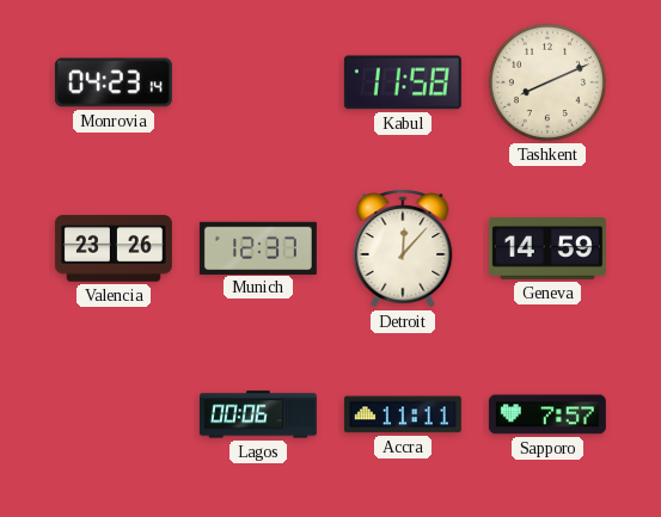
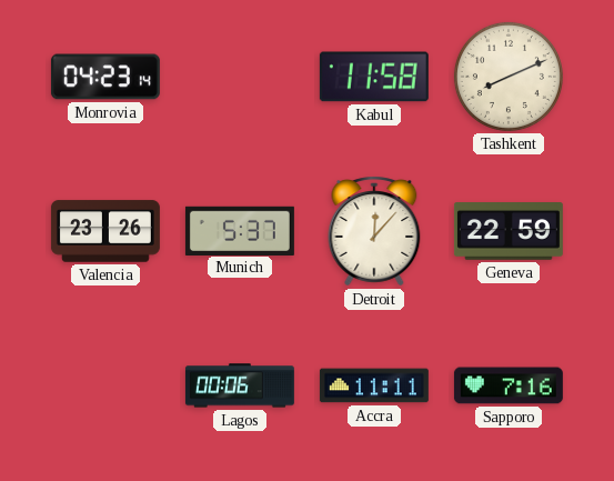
Munich: 12:37 -> 5:37
Geneva: 14:59 -> 22:59
Sapporo: 7:57 -> 7:16
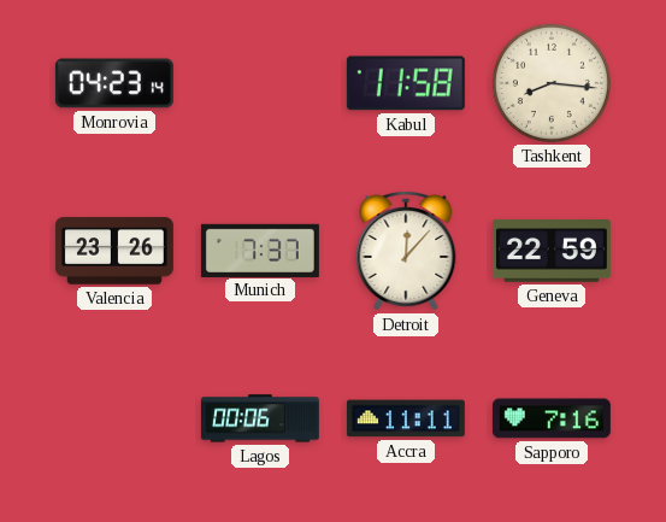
Tashkent: 8:11 -> 8:16
Munich: 5:37 -> 7:37
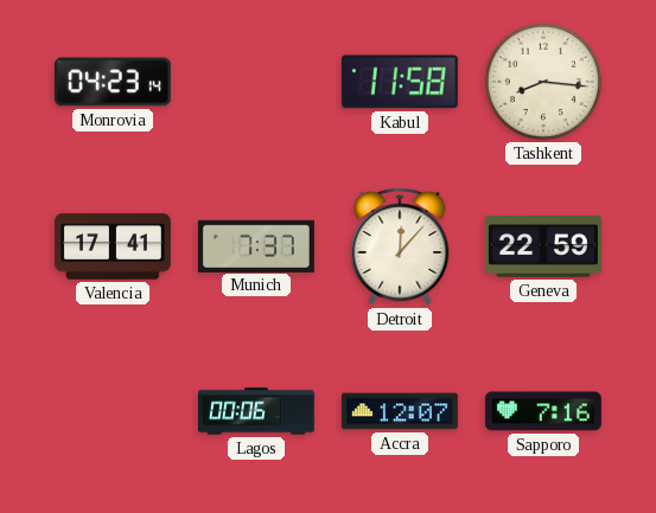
Valencia: 23:26 -> 17:41
Accra: 11:11 -> 12:07
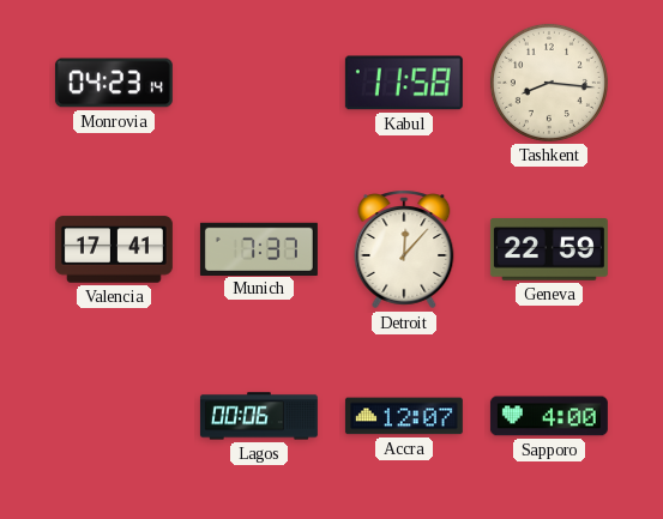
Sapporo: 7:16 -> 4:00
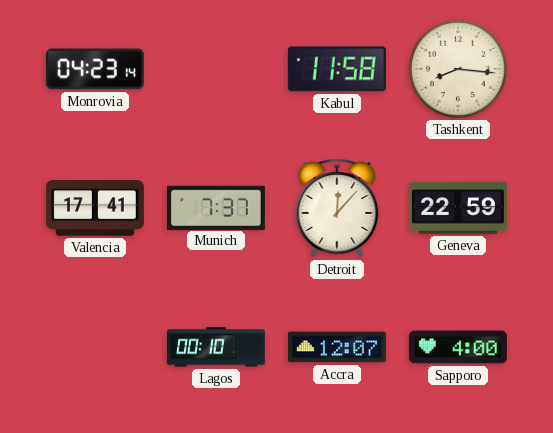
Lagos: 00:06 -> 00:10
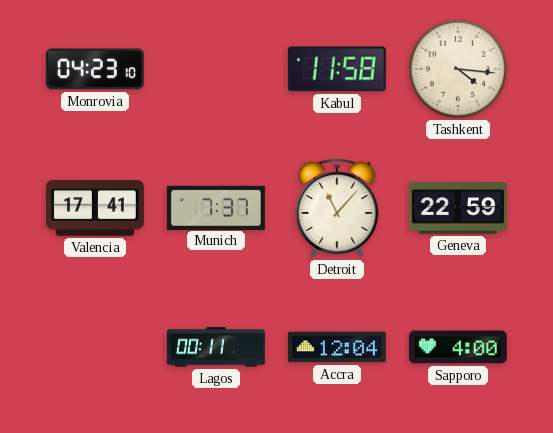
Monrovia: 04:23:14 -> 04:23:10
Tashkent: 8:16 -> 4:16
Detroit: 12:07 -> 11:07
Lagos: 00:10 -> 00:11
Accra: 12:07 -> 12:04
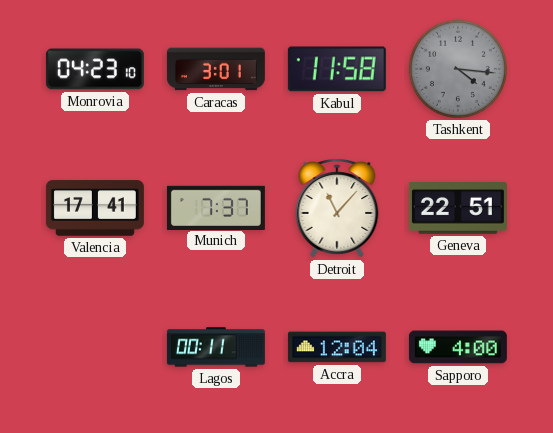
Caracas: none -> 3:01
Tashkent dial: cream -> grey
Geneva: 22:59 -> 22:51
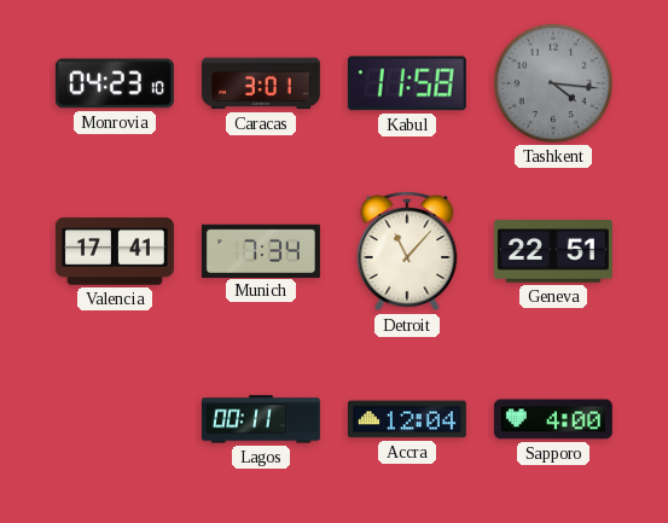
Munich: 7:37 -> 7:34
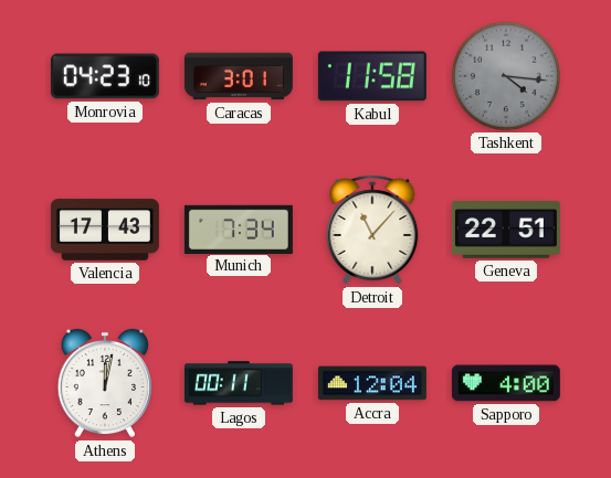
Valencia: 17:41 -> 17:43
Athens: none -> 12:02
